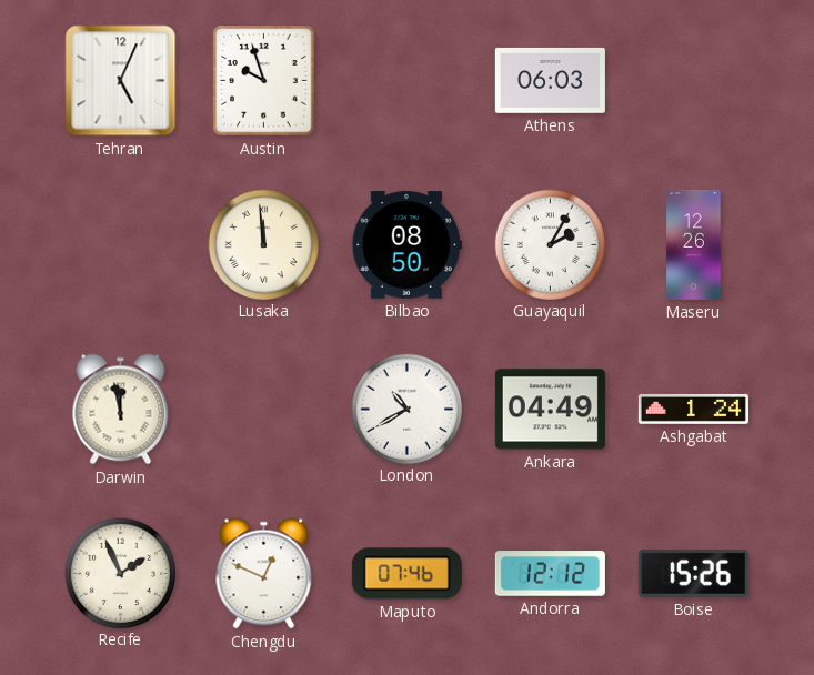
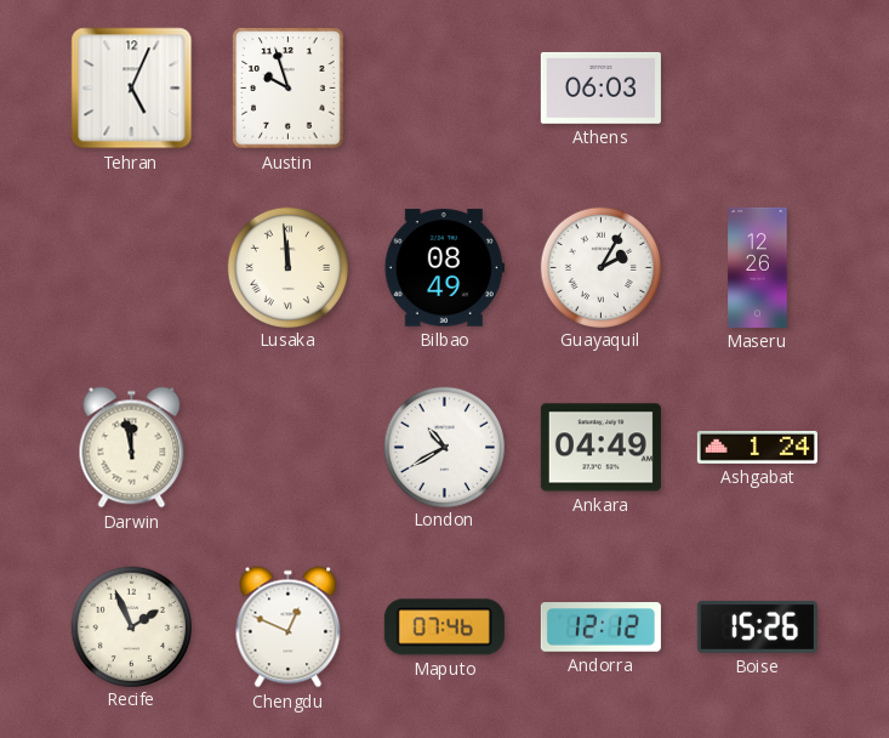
Bilbao: 08:50 -> 08:49
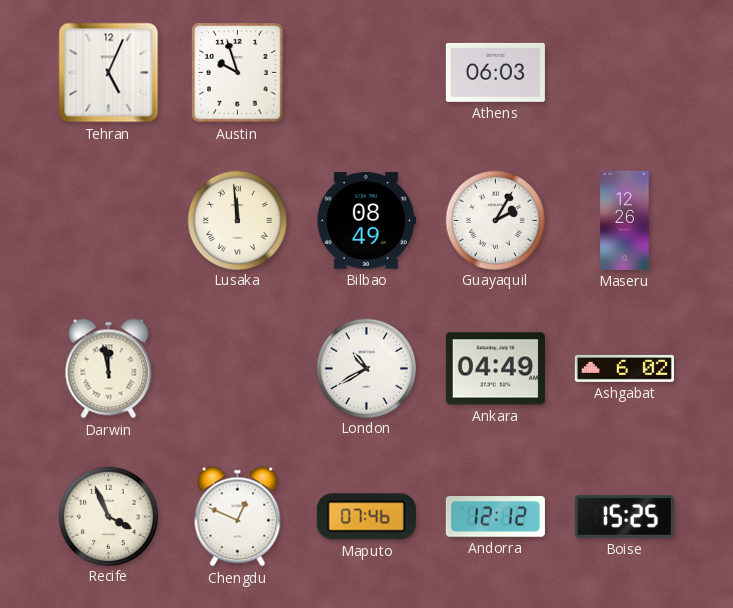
Ashgabat: 1:24 -> 6:02
Recife: 1:56 -> 3:56
Boise: 15:26 -> 15:25
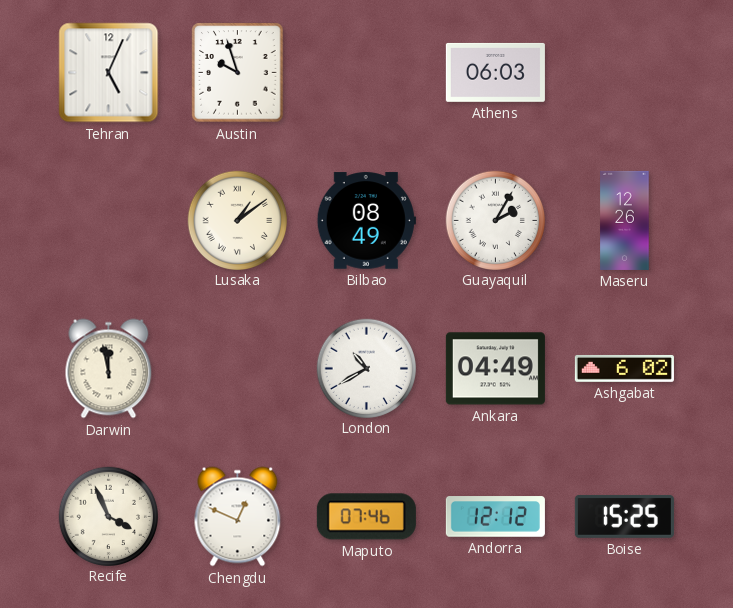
Lusaka: 11:59 -> 1:09
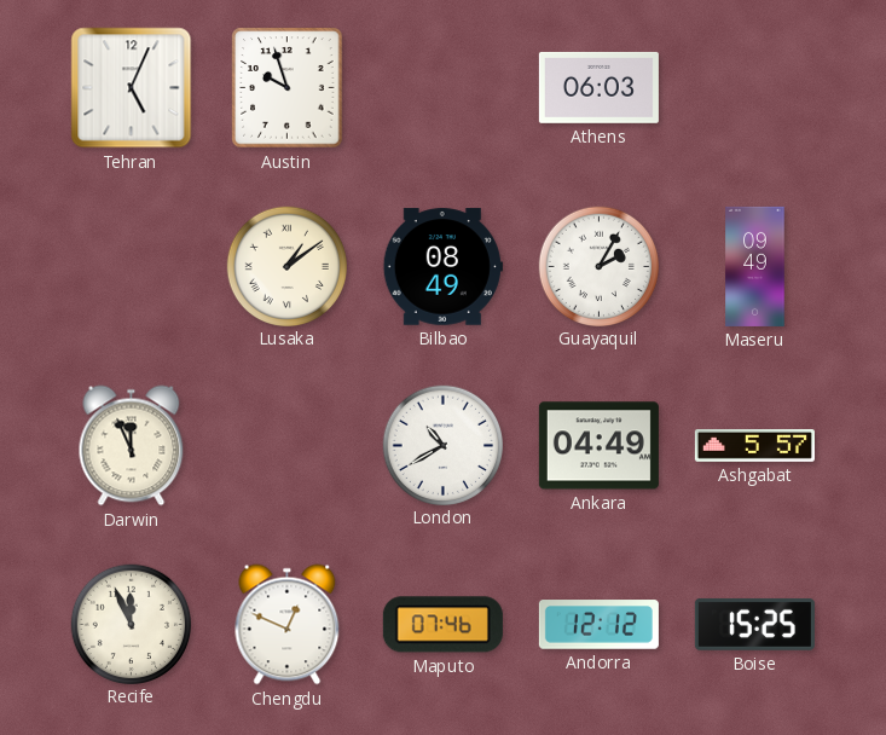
Maseru: 12:26 -> 09:49
Darwin: 11:58 -> 11:56
Ashgabat: 6:02 -> 5:57
Recife: 3:56 -> 11:56
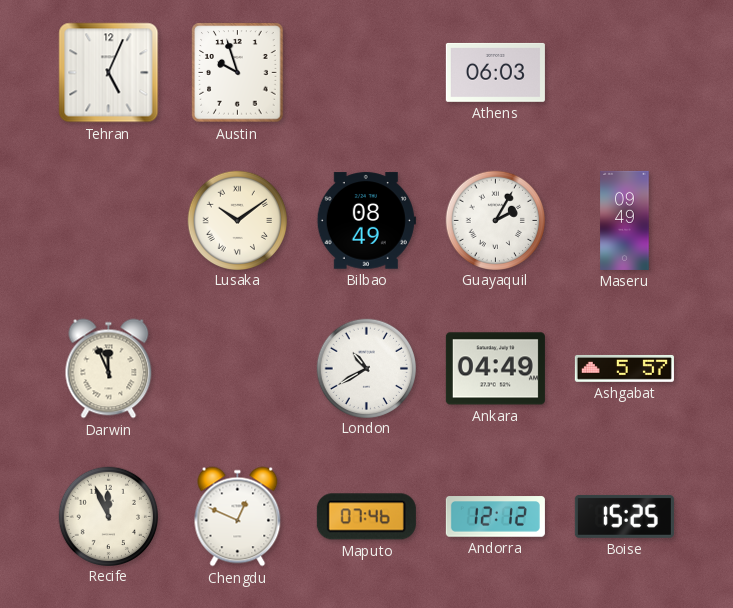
Lusaka: 1:09 -> 10:09
